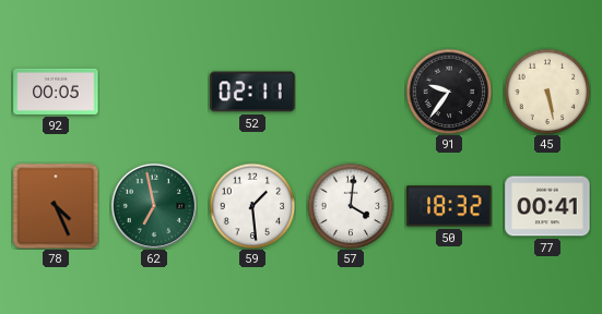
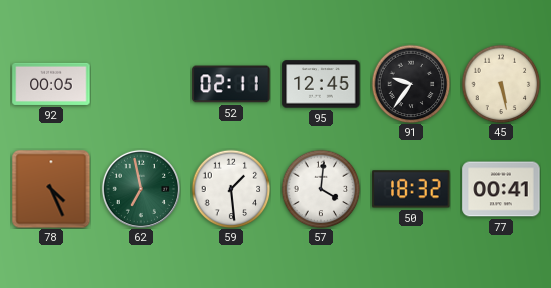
95: none -> 12:45
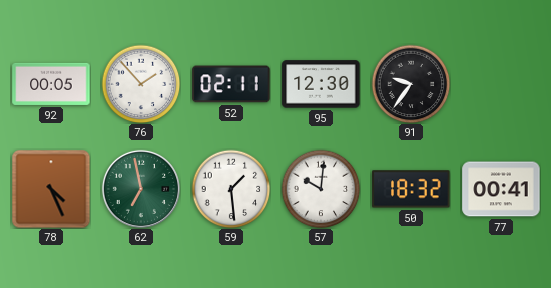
76: none -> 1:53
95: 12:45 -> 12:30
45: 5:28 -> none
57: 4:01 -> 10:01
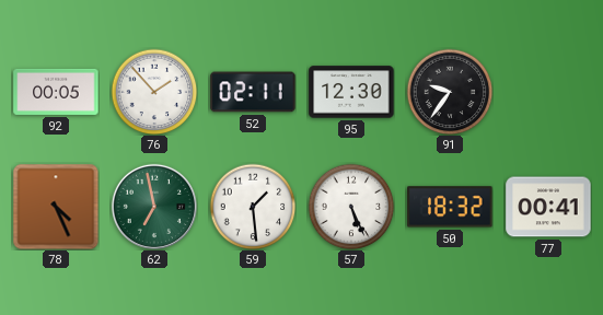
57: 10:01 -> 5:26
